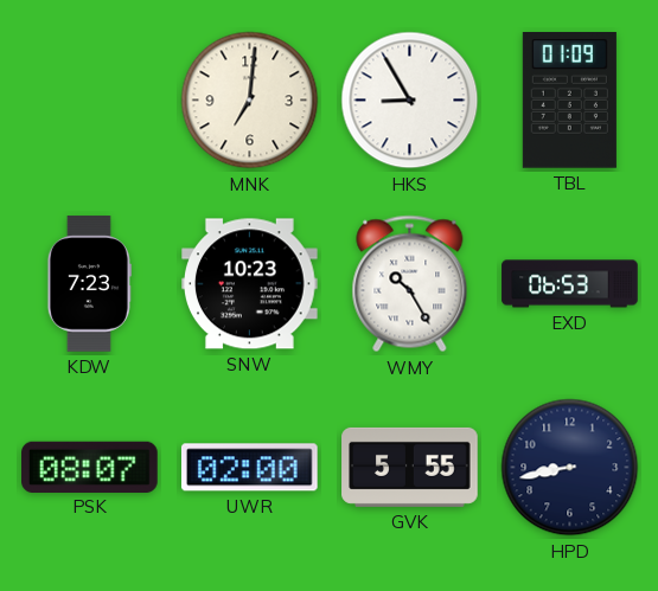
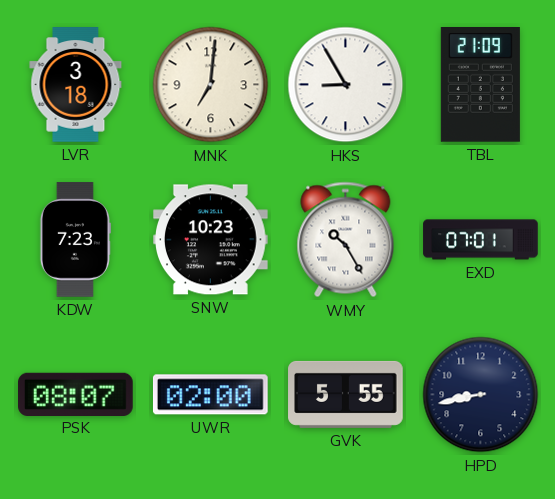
LVR: none -> 3:18
TBL: 01:09 -> 21:09
EXD: 06:53 -> 07:01
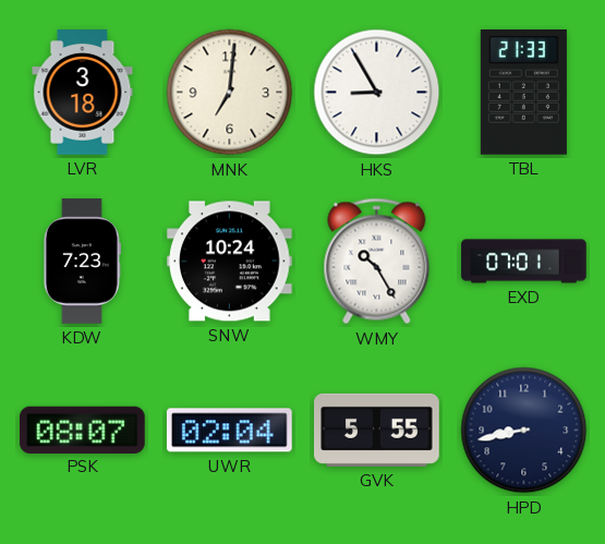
TBL: 21:09 -> 21:33
SNW: 10:23 -> 10:24
UWR: 02:00 -> 02:04
